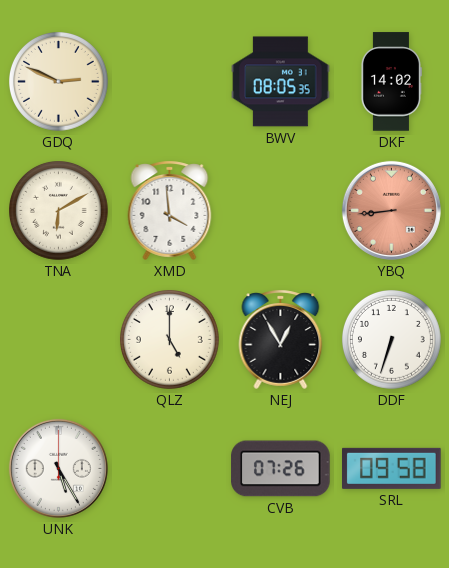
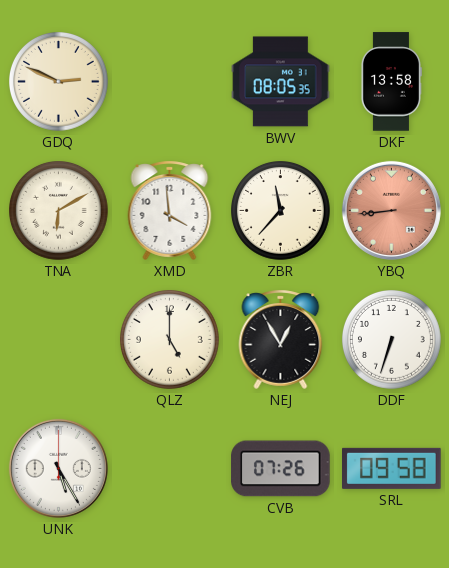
DKF: 14:02 -> 13:58
ZBR: none -> 11:37
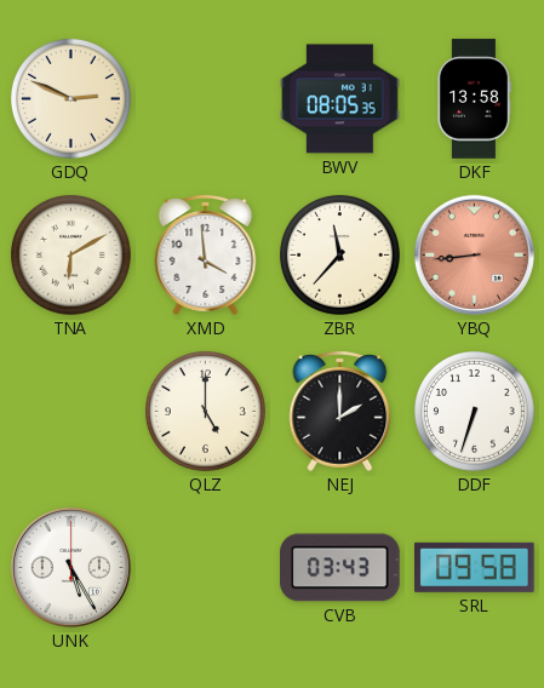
NEJ: 12:55 -> 2:00
CVB: 07:26 -> 03:43
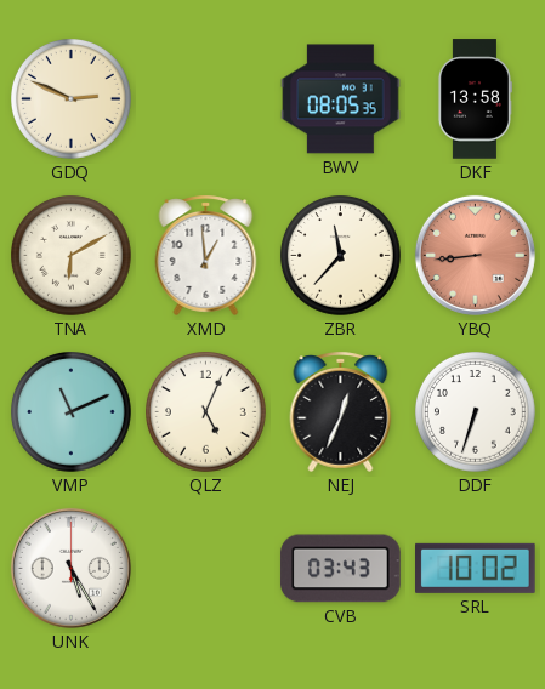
XMD: 3:59 -> 12:59
VMP: none -> 11:11
QLZ: 5:00 -> 5:04
NEJ: 2:00 -> 12:34
SRL: 09:58 -> 10:02
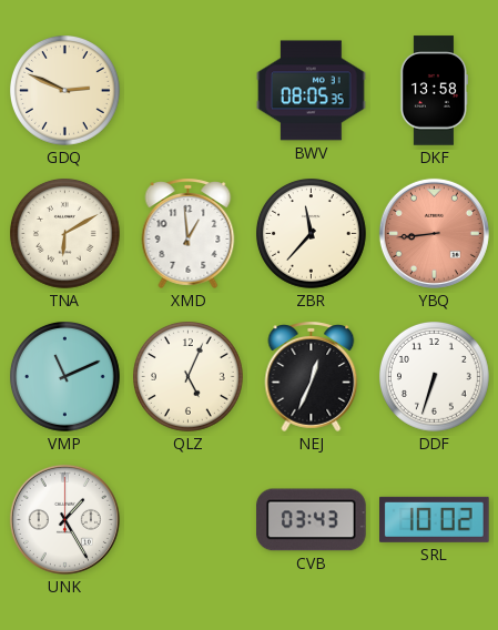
UNK: 5:25 -> 1:25
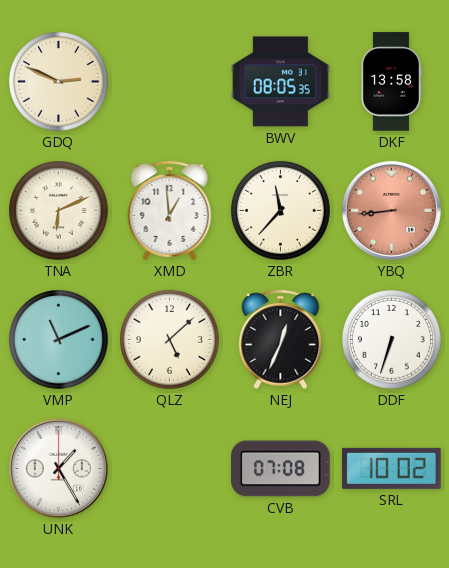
TNA: 6:10 -> 6:11
QLZ: 5:04 -> 5:08
CVB: 03:43 -> 07:08
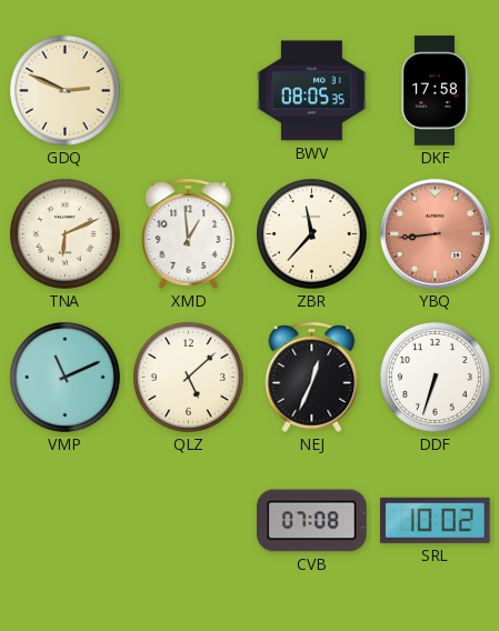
DKF: 13:58 -> 17:58
UNK: 1:25 -> none
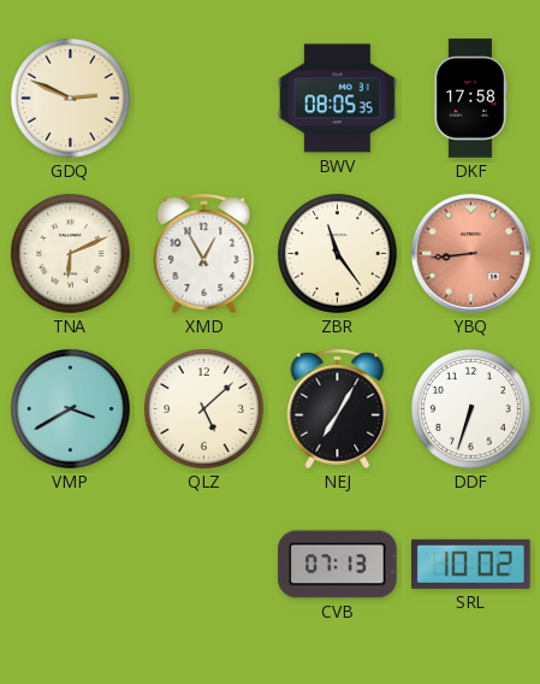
XMD: 12:59 -> 12:55
ZBR: 11:37 -> 11:24
VMP: 11:11 -> 3:40
NEJ: 12:34 -> 7:05
CVB: 07:08 -> 07:13
